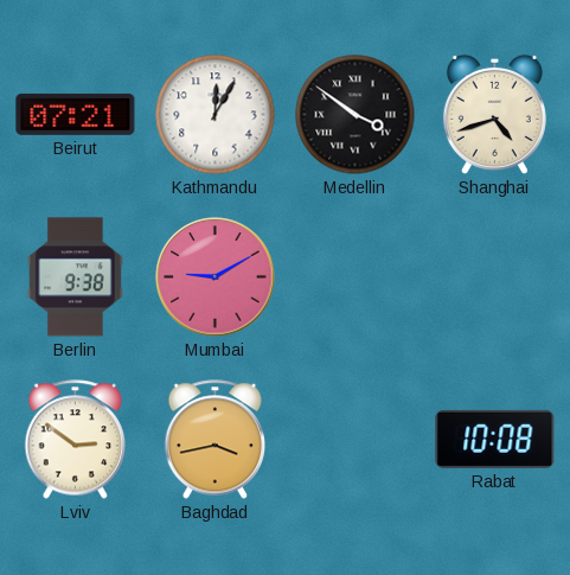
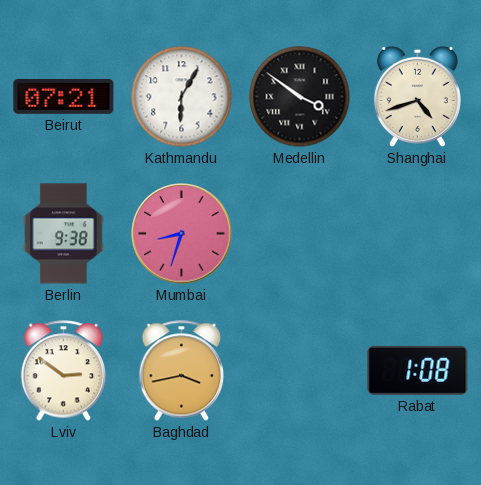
Kathmandu: 12:05 -> 6:05
Mumbai: 9:10 -> 8:33
Rabat: 10:08 -> 1:08
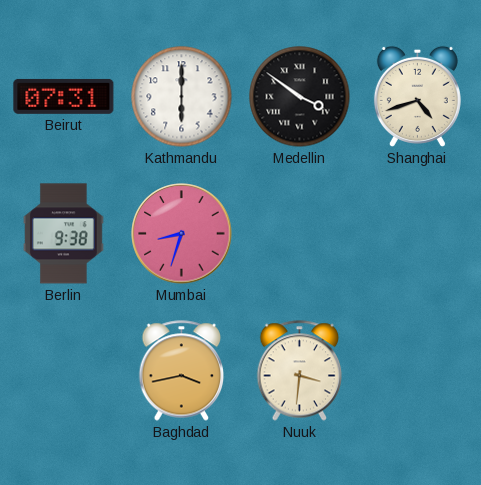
Beirut: 07:21 -> 07:31
Kathmandu: 6:05 -> 6:00
Lviv: 2:51 -> none
Nuuk: none -> 3:31
Rabat: 1:08 -> none
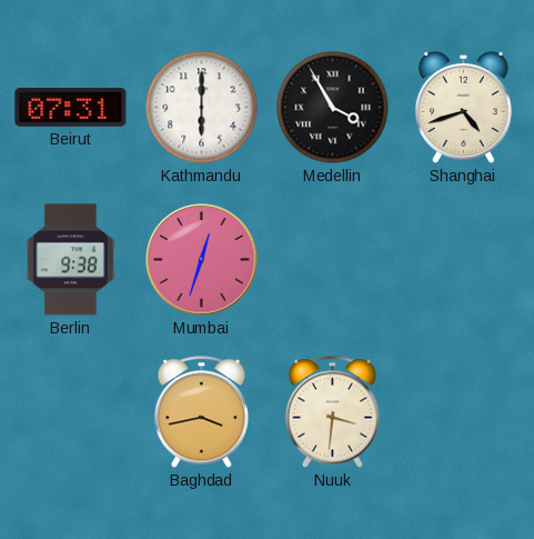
Medellin: 3:51 -> 3:55
Mumbai: 8:33 -> 12:33
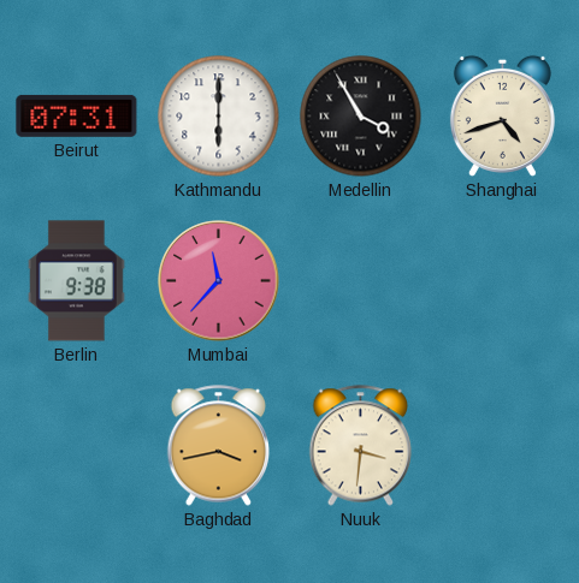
Mumbai: 12:33 -> 11:37
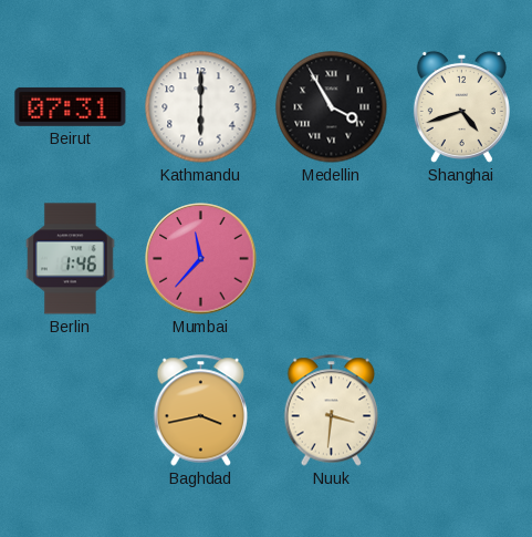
Berlin: 9:38 -> 1:46
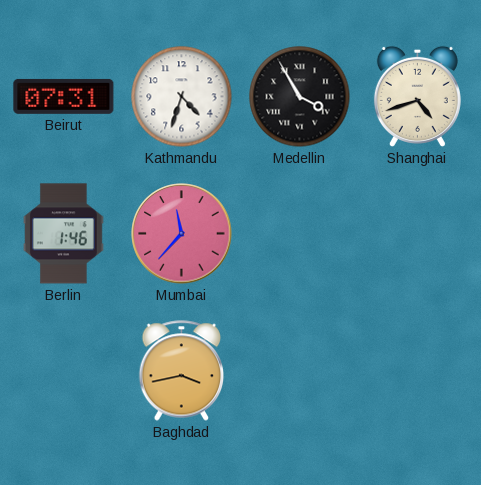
Kathmandu: 6:00 -> 4:33
Nuuk: 3:31 -> none
